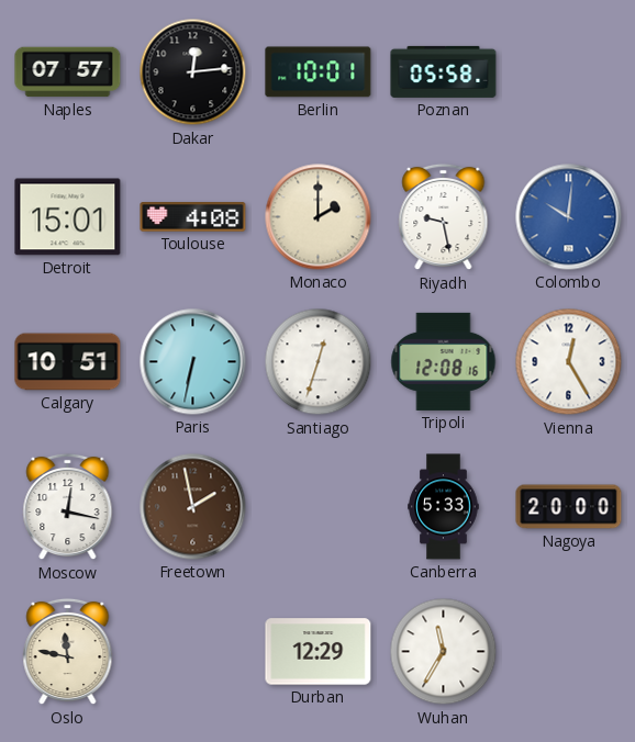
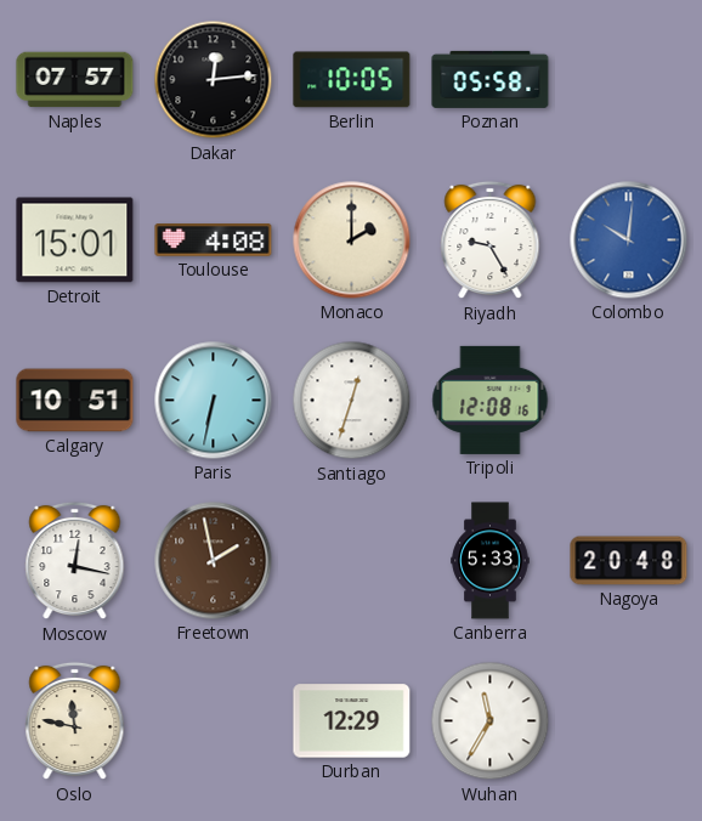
Berlin: 10:01 -> 10:05
Riyadh: 9:28 -> 9:25
Vienna: 12:25 -> none
Nagoya: 20:00 -> 20:48
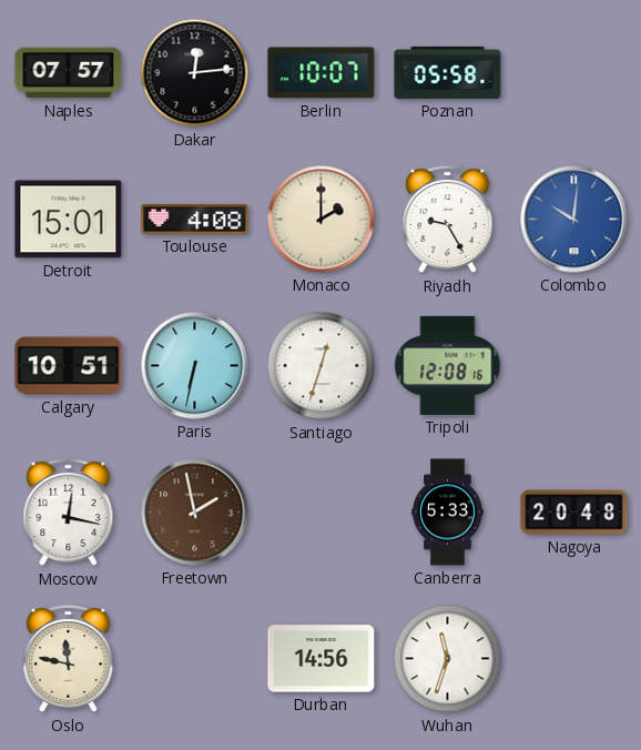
Berlin: 10:05 -> 10:07
Durban: 12:29 -> 14:56
Wuhan: 11:35 -> 11:33
